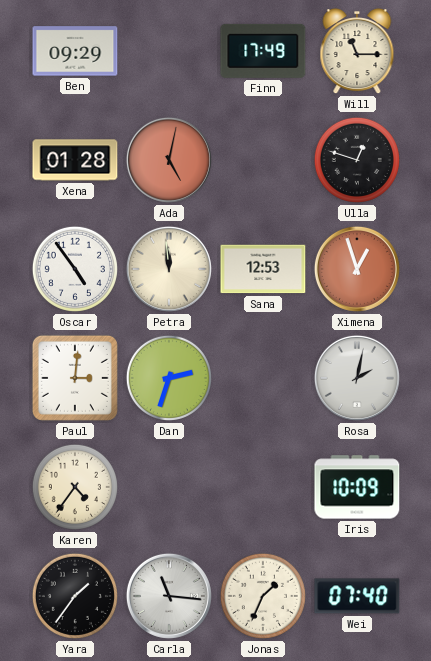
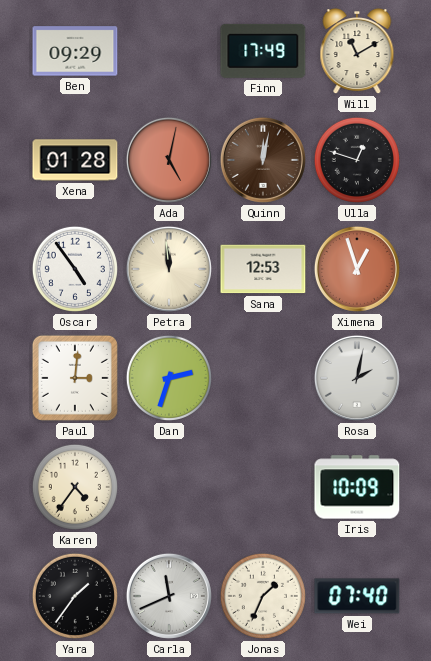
Will: 11:15 -> 11:10
Quinn: none -> 12:02
Carla: 11:16 -> 11:41
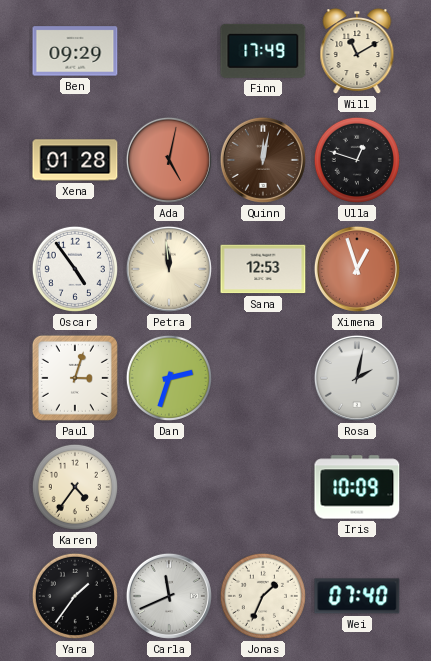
Paul: 3:01 -> 3:03
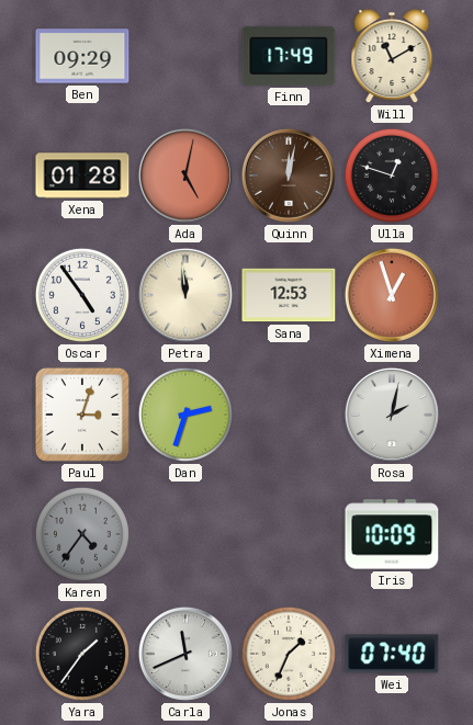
Karen dial: cream -> grey
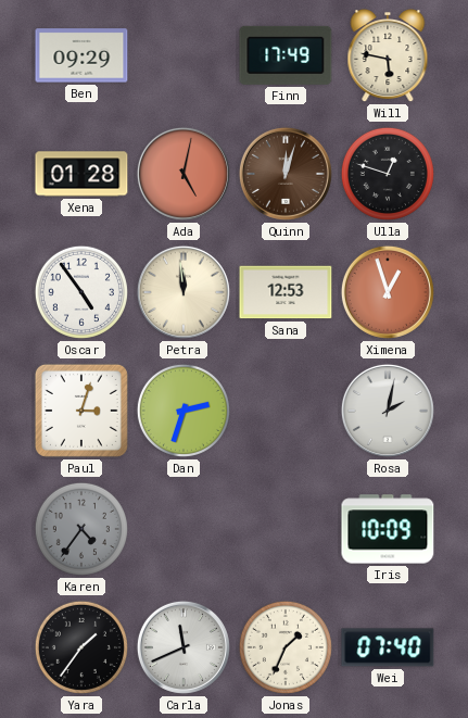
Will: 11:10 -> 5:47
Quinn: 12:02 -> 12:03
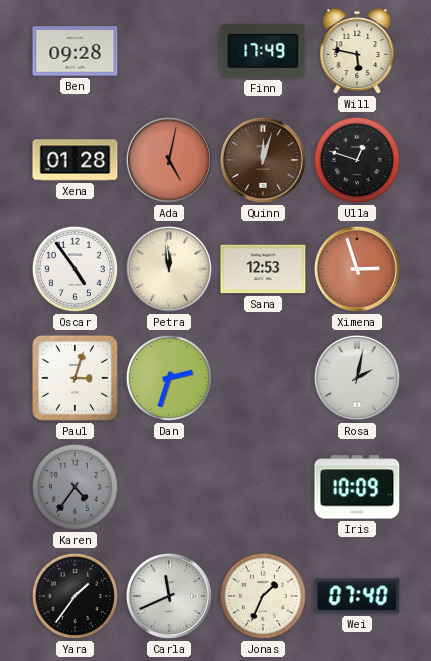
Ben: 09:29 -> 09:28
Ximena: 12:57 -> 2:57
